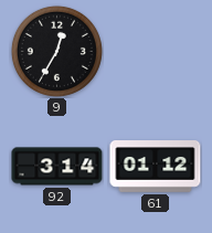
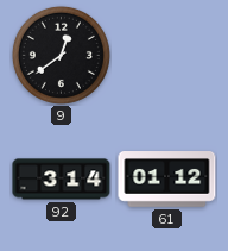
9: 12:35 -> 12:39
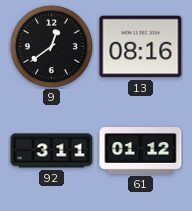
13: none -> 08:16
92: 3:14 -> 3:11
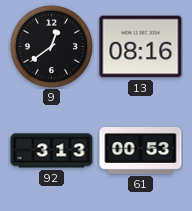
92: 3:11 -> 3:13
61: 01:12 -> 00:53
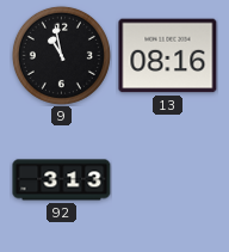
9: 12:39 -> 10:58
61: 00:53 -> none
